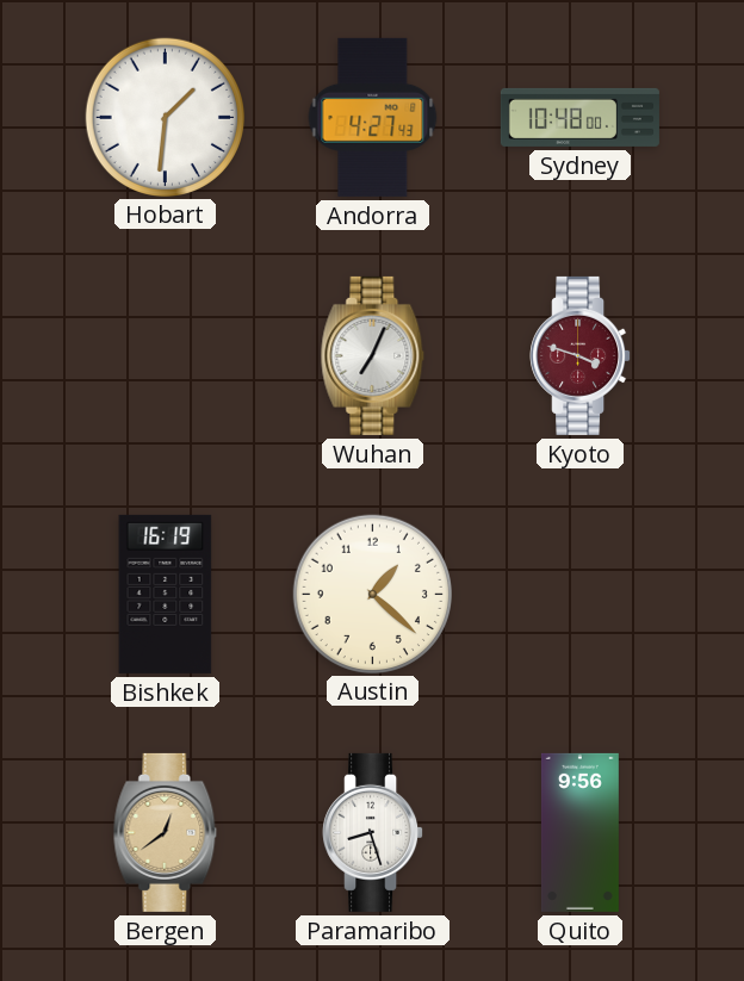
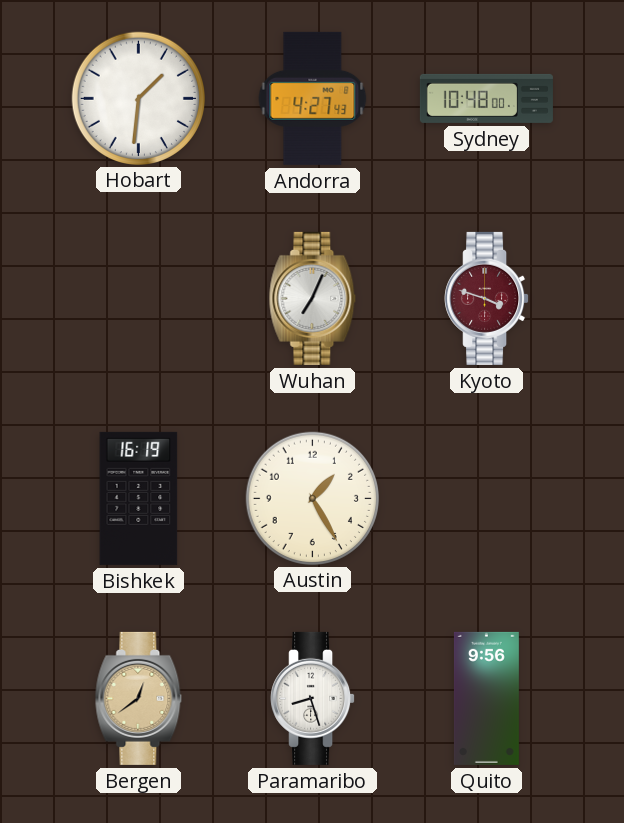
Austin: 1:22 -> 1:25
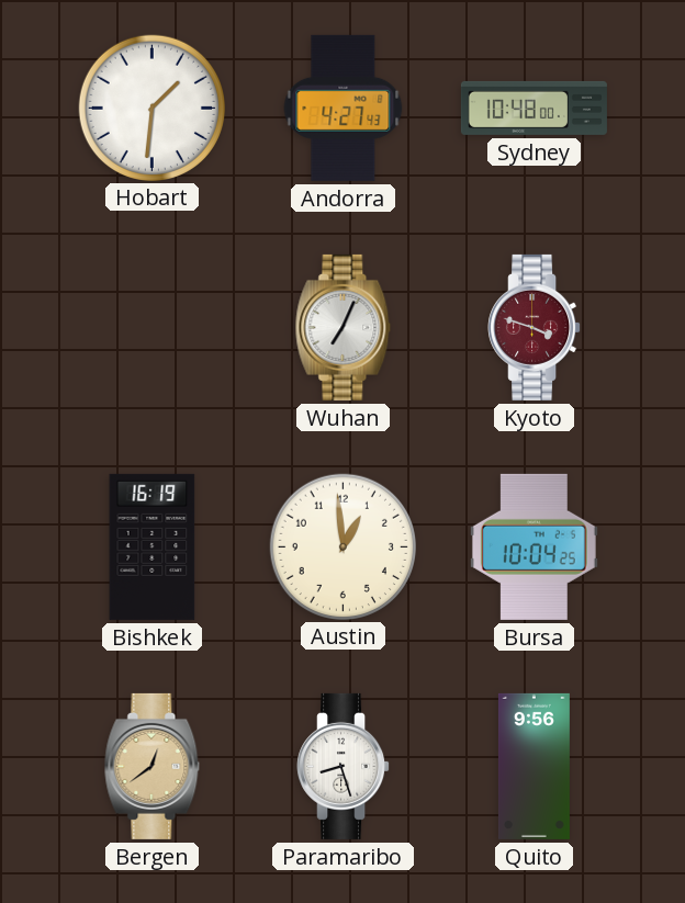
Austin: 1:25 -> 12:59
Bursa: none -> 10:04
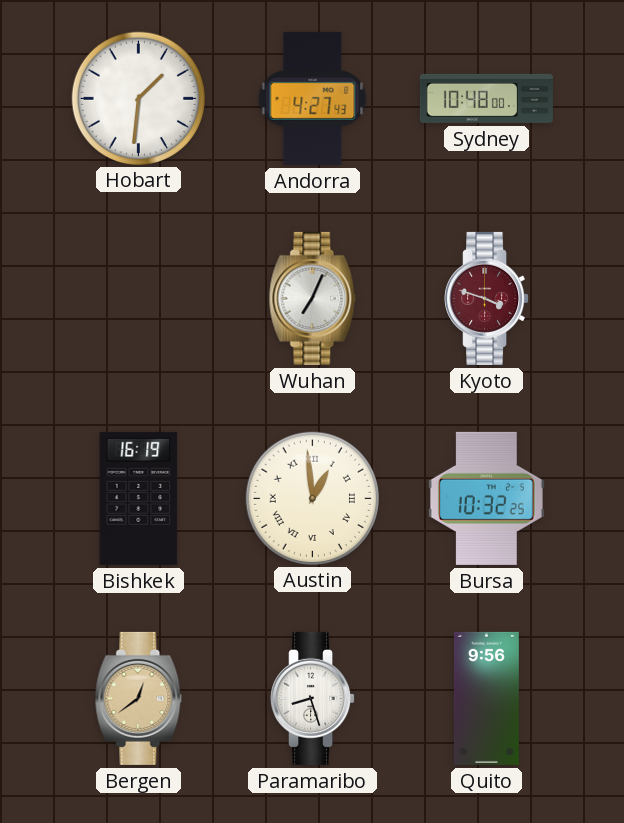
Austin numerals: Arabic -> Roman
Bursa: 10:04 -> 10:32
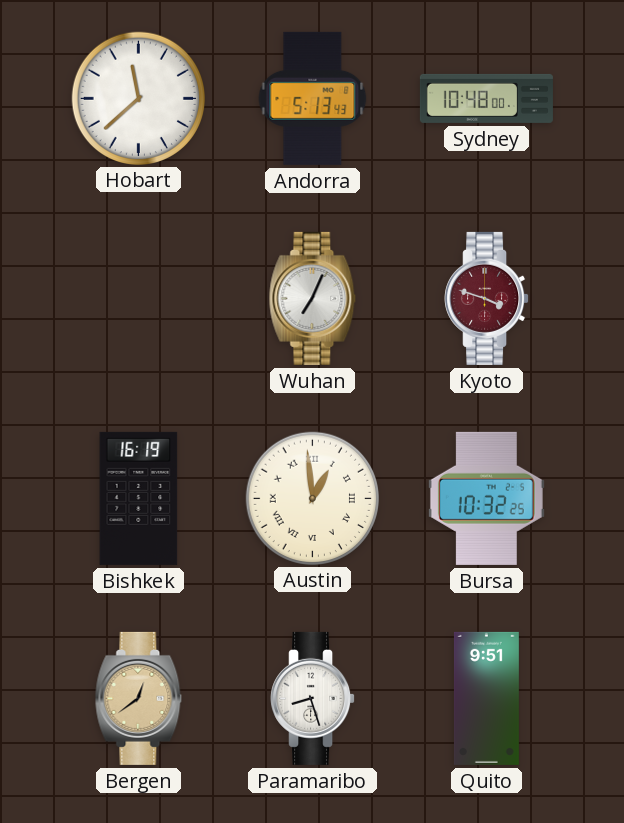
Hobart: 1:31 -> 11:38
Andorra: 4:27 -> 5:13
Quito: 9:56 -> 9:51
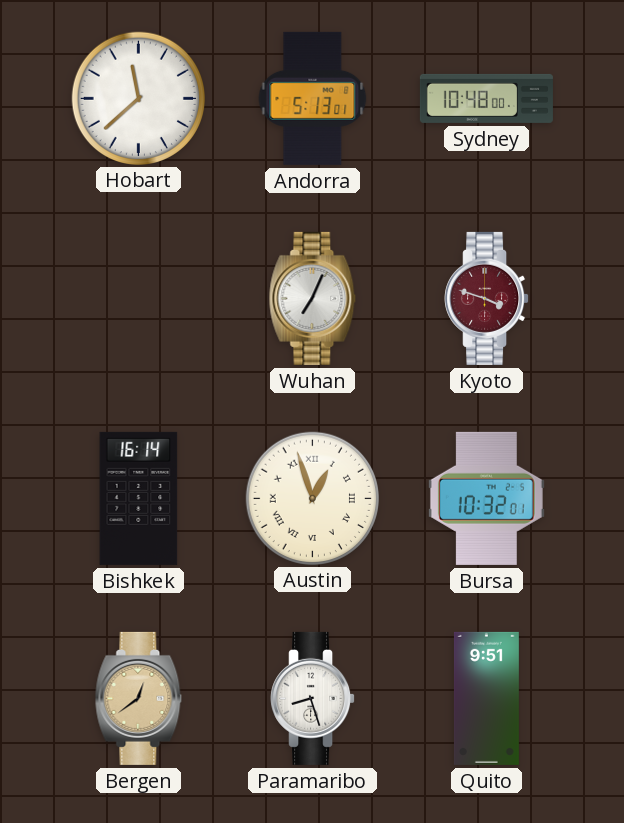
Andorra: 5:13:43 -> 5:13:01
Bishkek: 16:19 -> 16:14
Austin: 12:59 -> 12:57
Bursa: 10:32:25 -> 10:32:01
